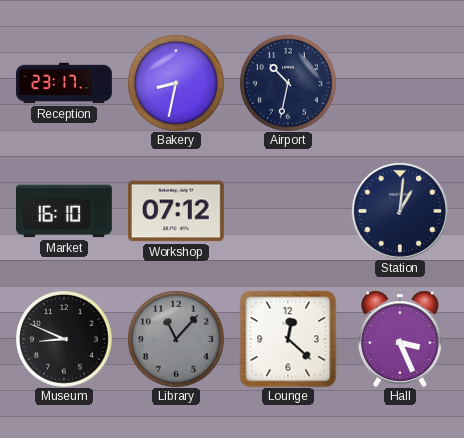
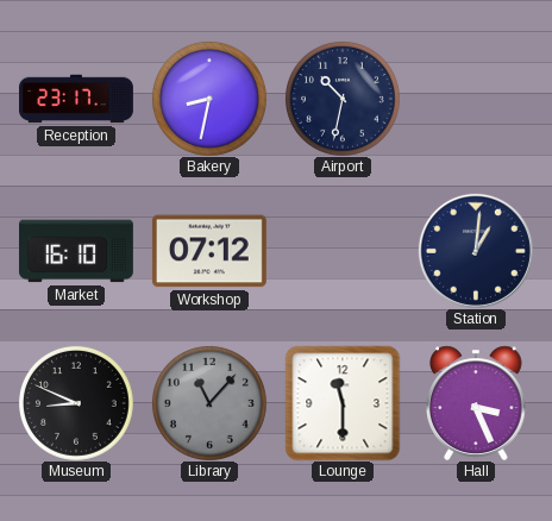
Lounge: 12:22 -> 11:30
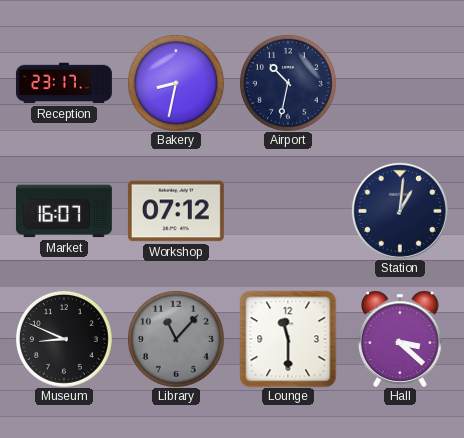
Market: 16:10 -> 16:07
Hall: 3:26 -> 3:22
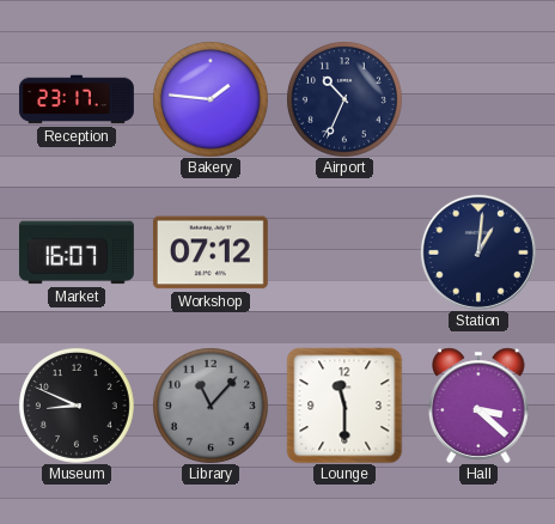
Bakery: 8:32 -> 1:46
Airport: 10:32 -> 10:34
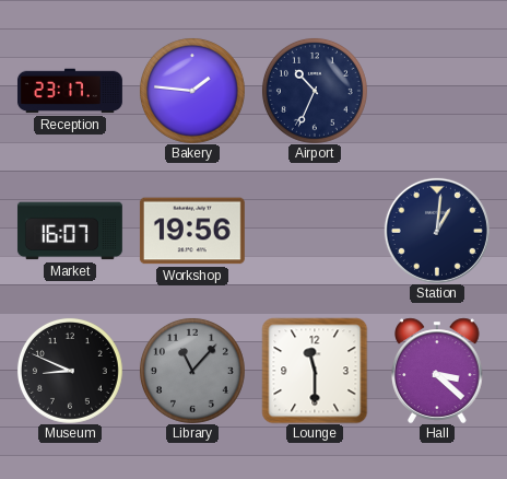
Workshop: 07:12 -> 19:56
